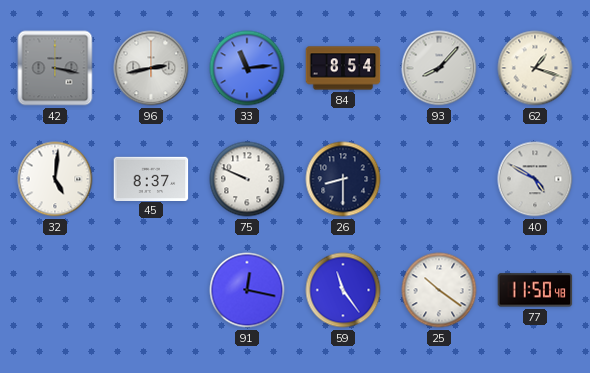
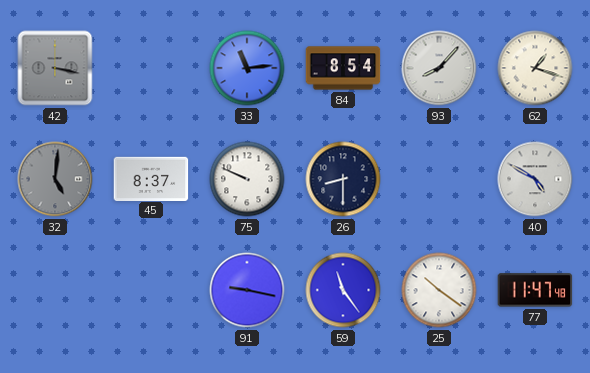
96: 2:43 -> none
32 dial: white -> grey
91: 12:17 -> 9:17
77: 11:50 -> 11:47
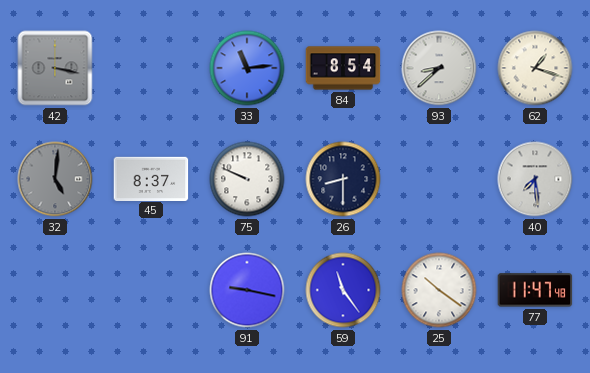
93: 8:07 -> 8:38
40: 4:50 -> 7:29
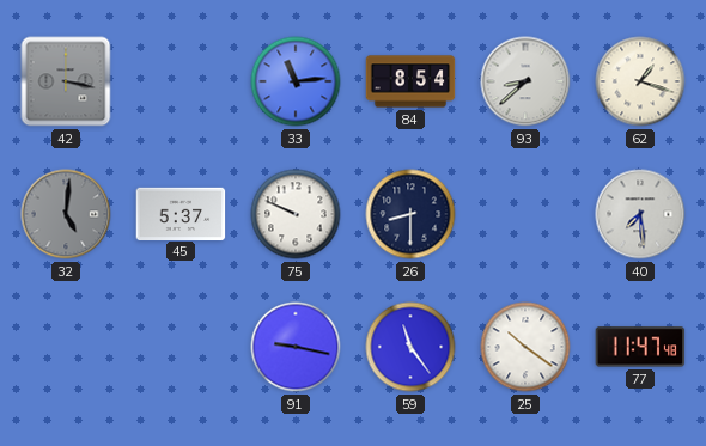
45: 8:37 -> 5:37
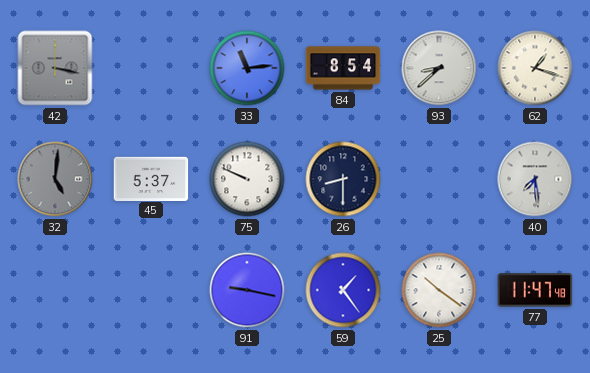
59: 11:24 -> 1:24
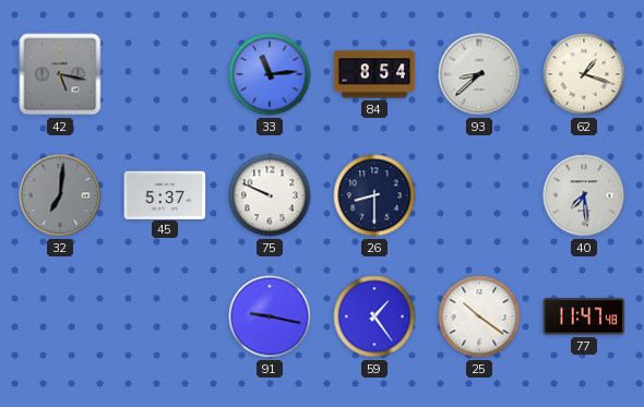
42: 3:17 -> 5:17
32: 5:01 -> 7:01
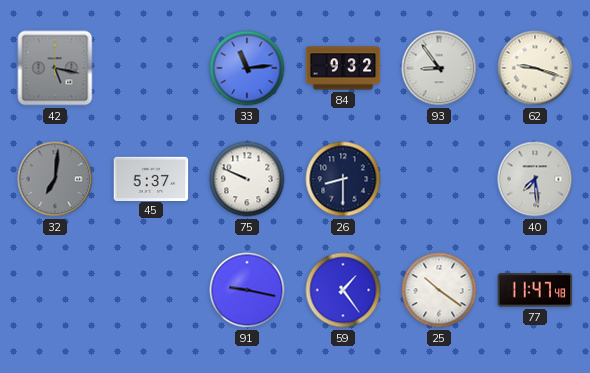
84: 8:54 -> 9:32
93: 8:38 -> 8:54
62: 1:18 -> 9:18
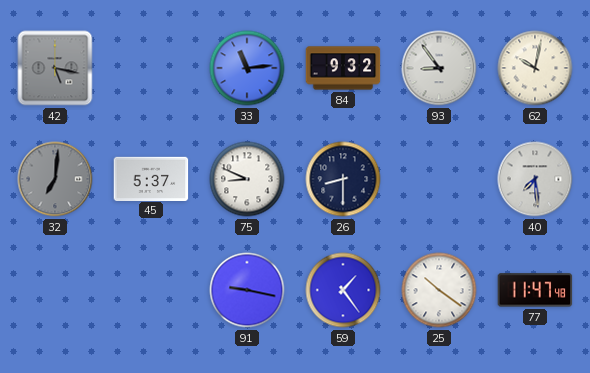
62: 9:18 -> 10:02
75: 9:49 -> 8:49
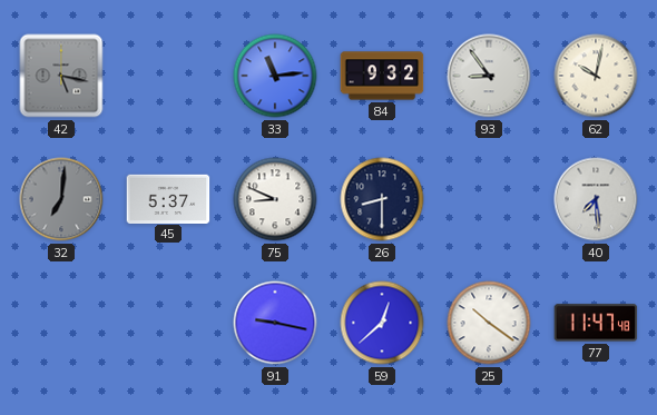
59: 1:24 -> 12:38
